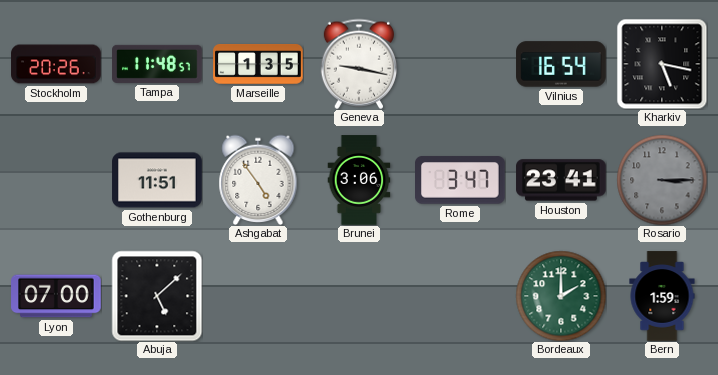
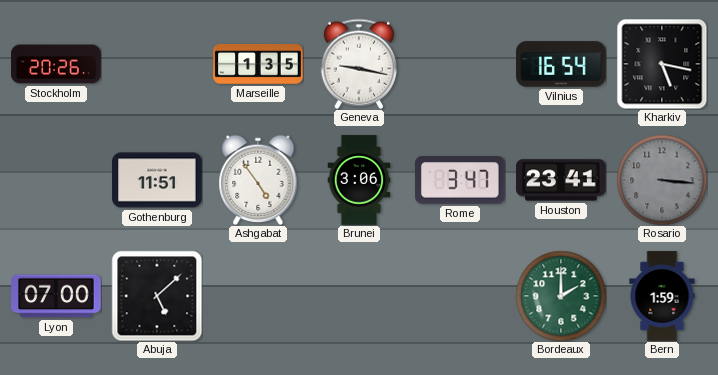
Tampa: 11:48 -> none
Rosario: 3:15 -> 3:16
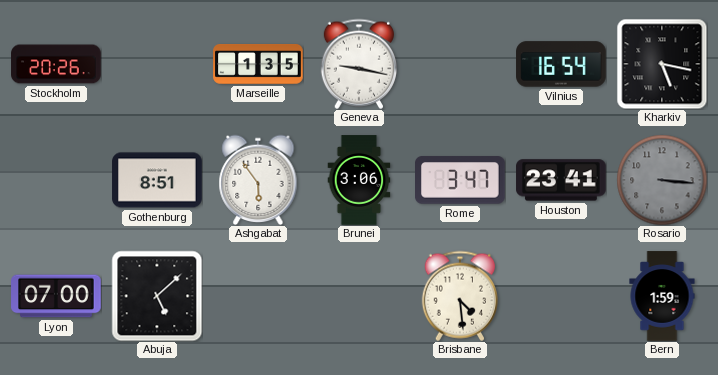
Gothenburg: 11:51 -> 8:51
Ashgabat: 4:54 -> 5:54
Brisbane: none -> 4:29
Bordeaux: 2:00 -> none
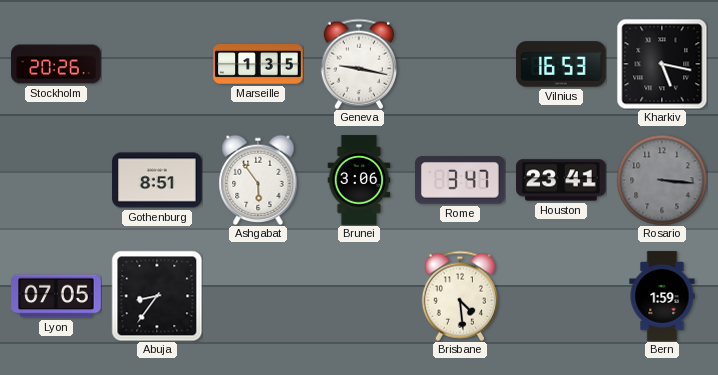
Vilnius: 16:54 -> 16:53
Lyon: 07:00 -> 07:05
Abuja: 5:08 -> 8:36
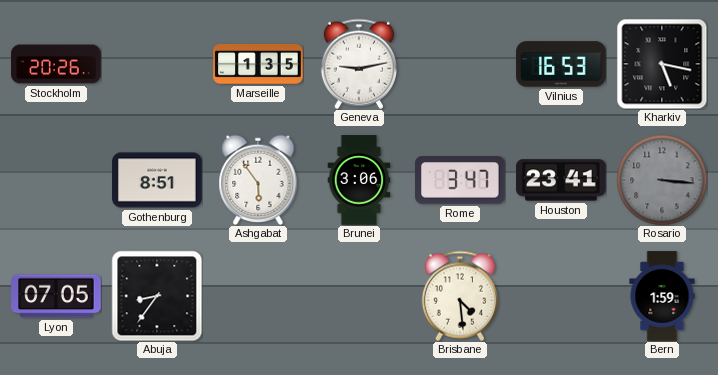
Geneva: 9:17 -> 9:13
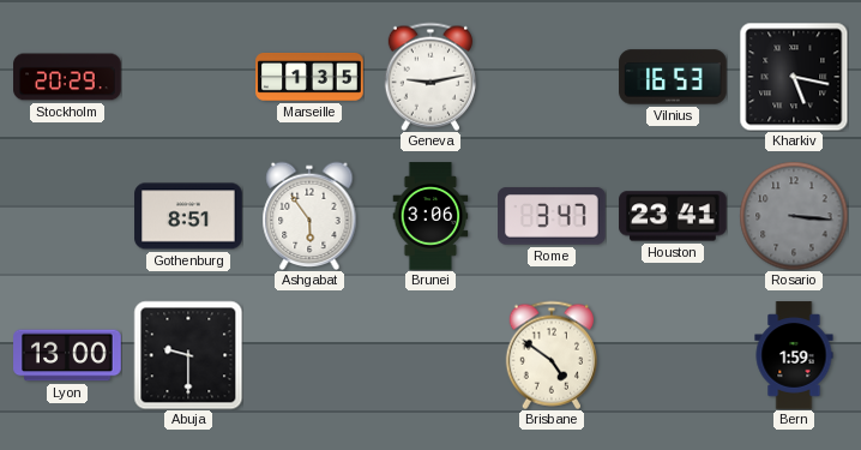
Stockholm: 20:26 -> 20:29
Lyon: 07:05 -> 13:00
Abuja: 8:36 -> 9:30
Brisbane: 4:29 -> 4:51
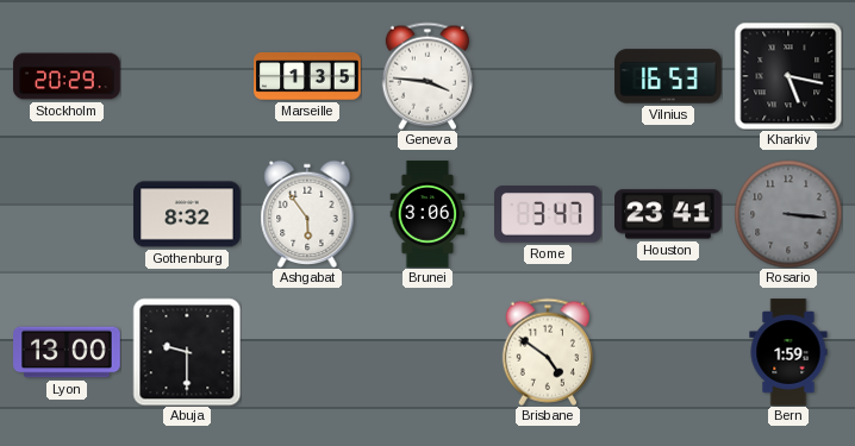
Geneva: 9:13 -> 3:46
Gothenburg: 8:51 -> 8:32
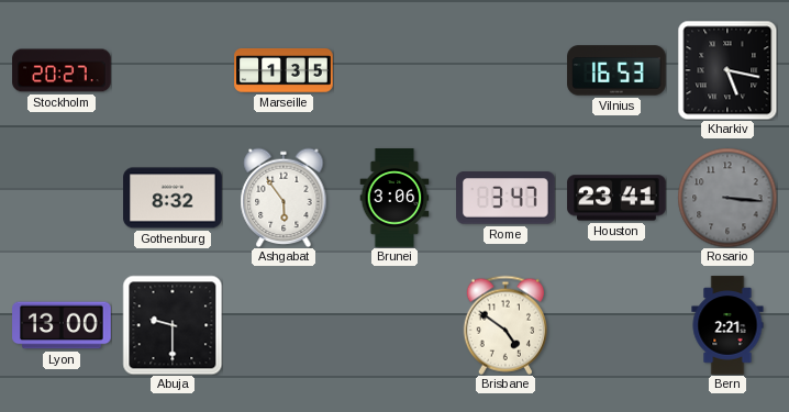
Stockholm: 20:29 -> 20:27
Geneva: 3:46 -> none
Bern: 1:59 -> 2:21
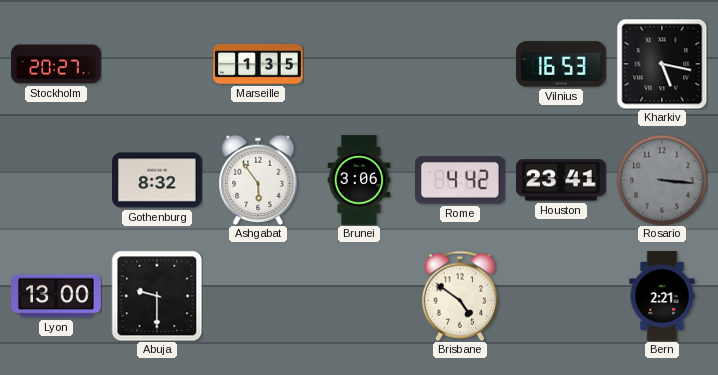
Rome: 3:47 -> 4:42
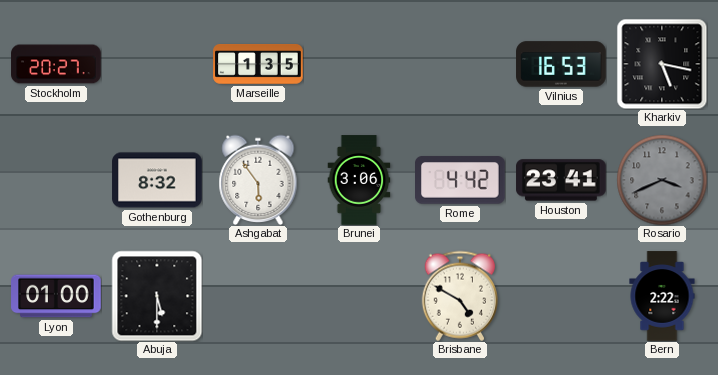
Rosario: 3:16 -> 3:41
Lyon: 13:00 -> 01:00
Abuja: 9:30 -> 5:30
Brisbane: 4:51 -> 4:50
Bern: 2:21 -> 2:22
